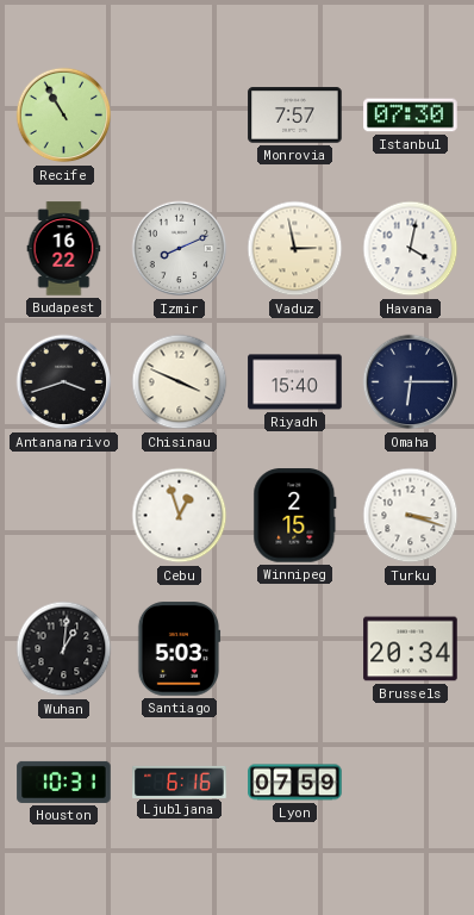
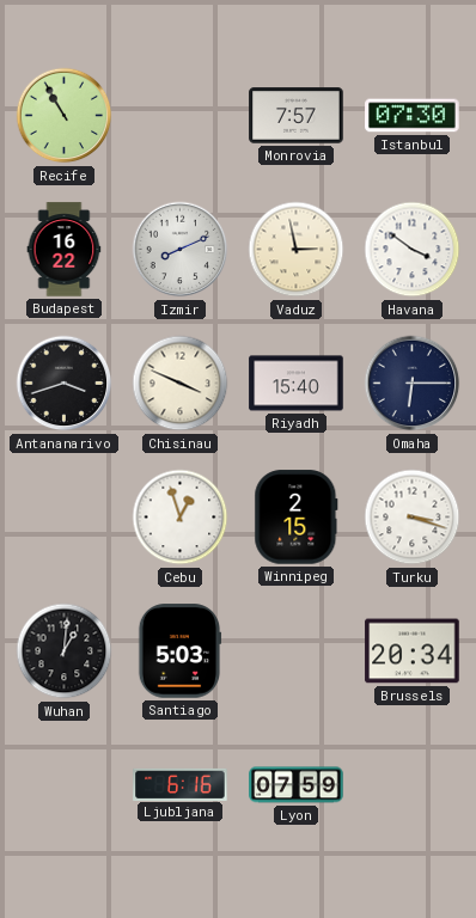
Havana: 4:02 -> 3:51
Houston: 10:31 -> none
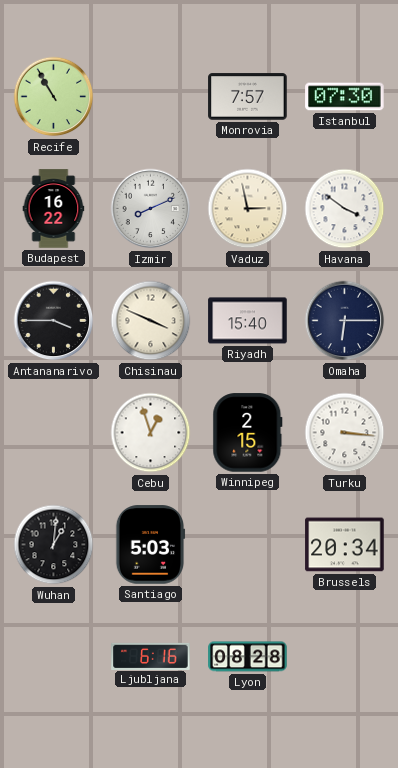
Antananarivo: 3:42 -> 3:45
Turku: 3:18 -> 3:16
Lyon: 07:59 -> 08:28
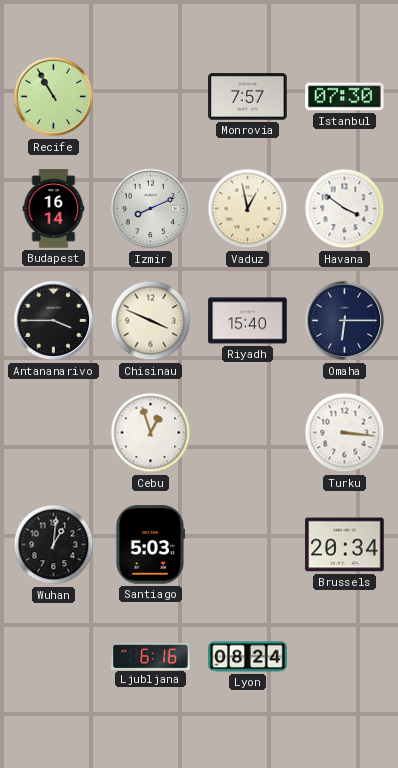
Budapest: 16:22 -> 16:14
Vaduz: 2:58 -> 12:58
Winnipeg: 2:15 -> none
Lyon: 08:28 -> 08:24
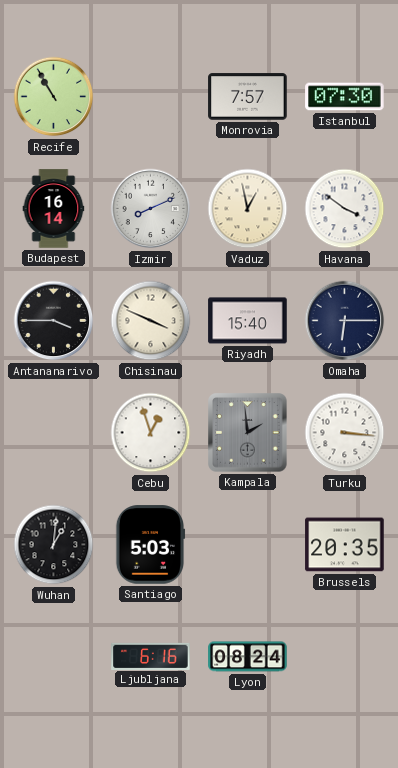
Kampala: none -> 1:59
Brussels: 20:34 -> 20:35
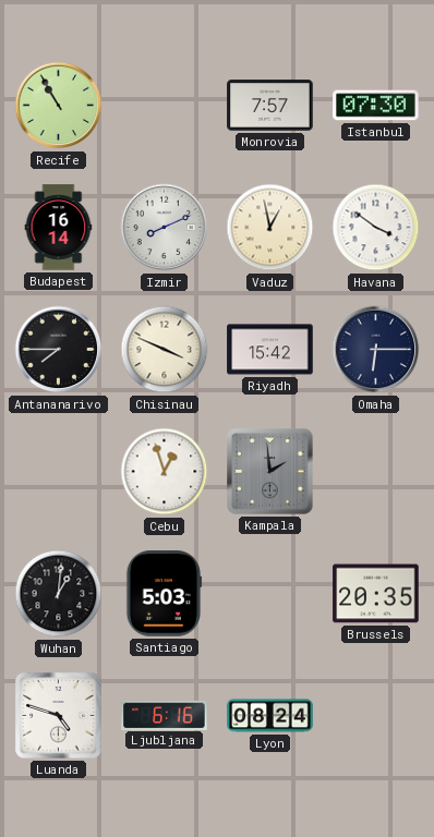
Antananarivo: 3:45 -> 7:45
Riyadh: 15:40 -> 15:42
Turku: 3:16 -> none
Luanda: none -> 4:48
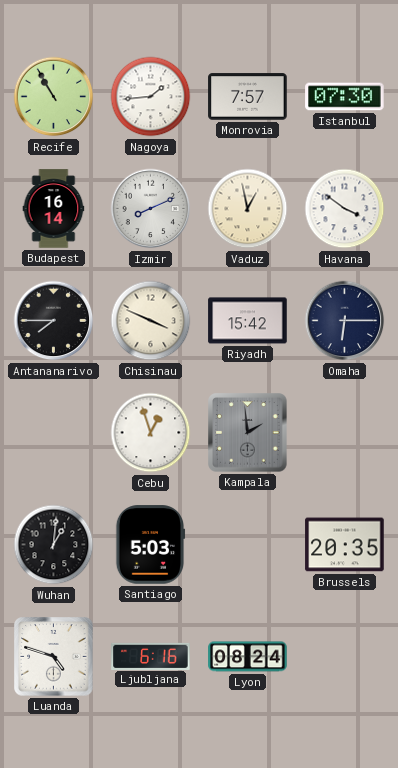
Nagoya: none -> 1:44
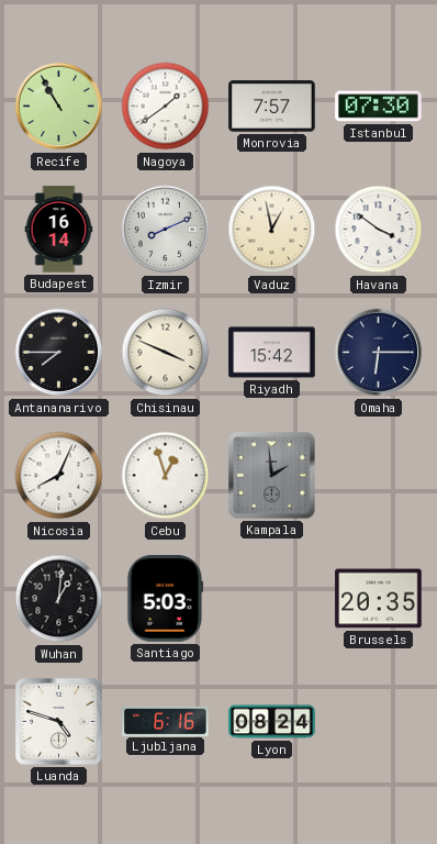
Nagoya: 1:44 -> 1:39
Nicosia: none -> 8:04
